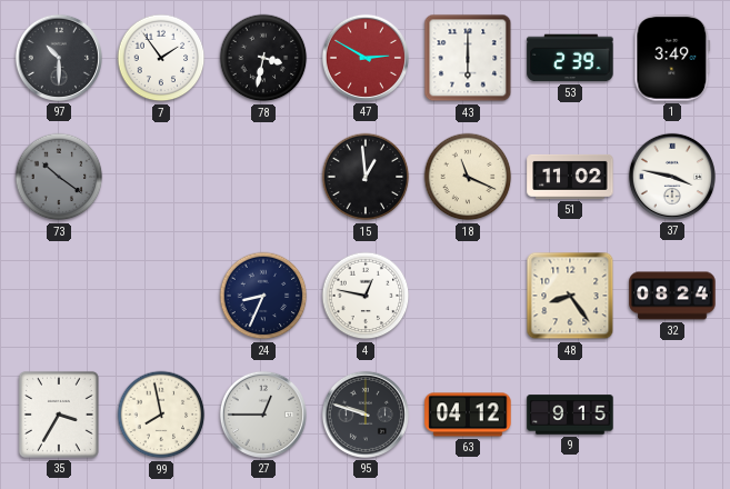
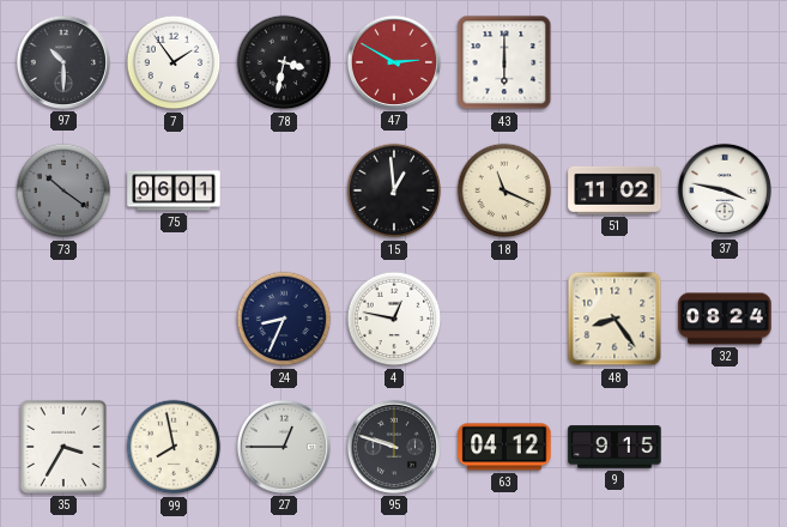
53: 2:39 -> none
1: 3:49 -> none
75: none -> 06:01
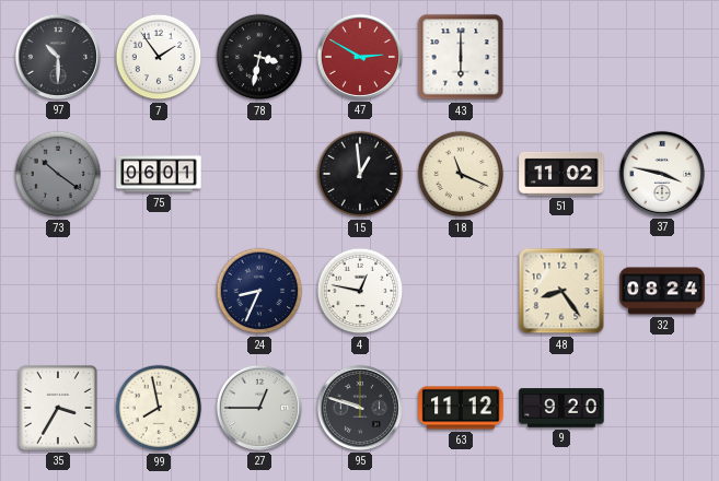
63: 04:12 -> 11:12
9: 9:15 -> 9:20
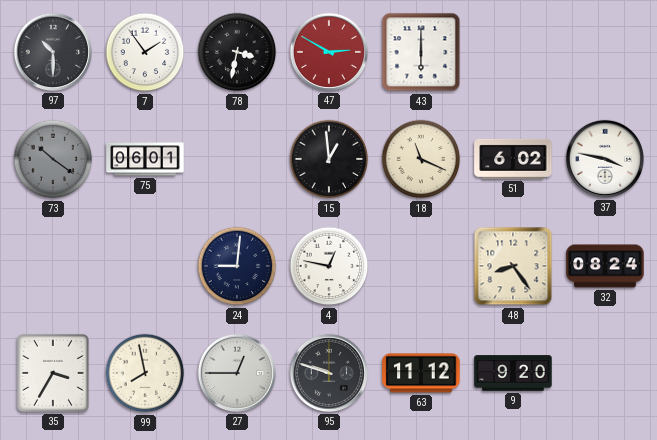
51: 11:02 -> 6:02
24: 8:34 -> 9:01
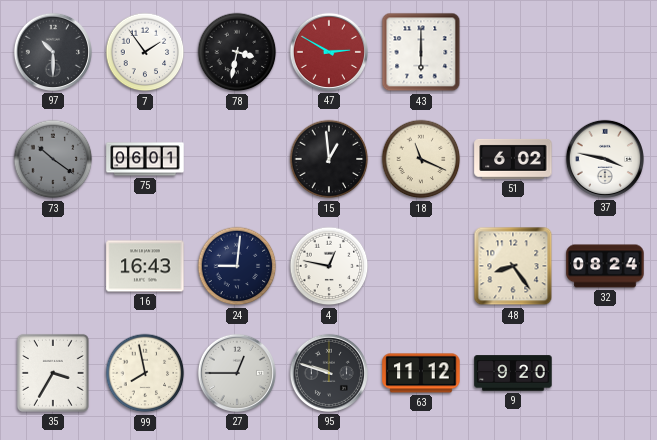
16: none -> 16:43
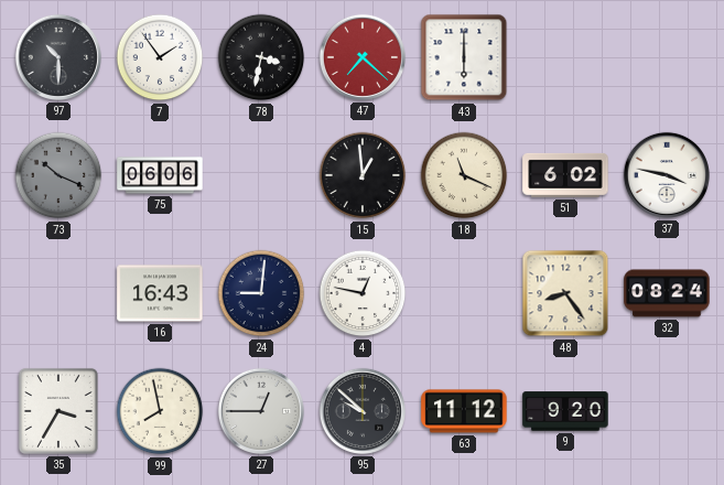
47: 2:50 -> 7:22
73: 10:21 -> 10:19
75: 06:01 -> 06:06
95: 9:48 -> 9:52
